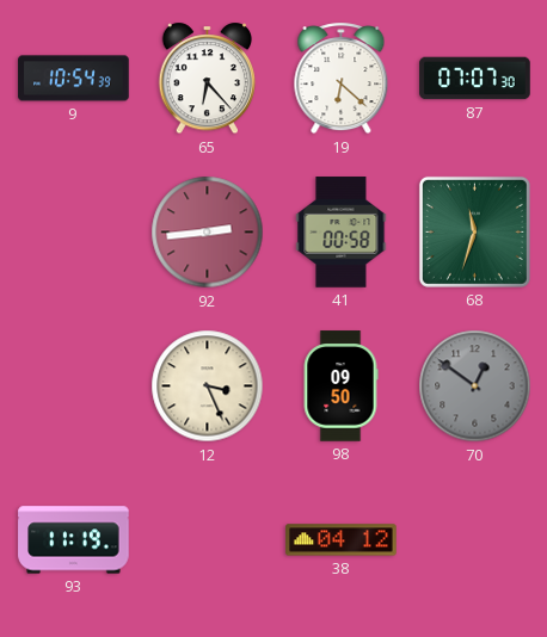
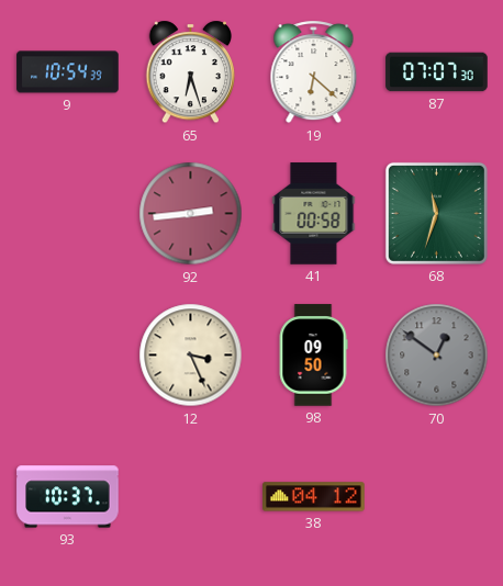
65: 6:23 -> 6:27
93: 11:19 -> 10:37
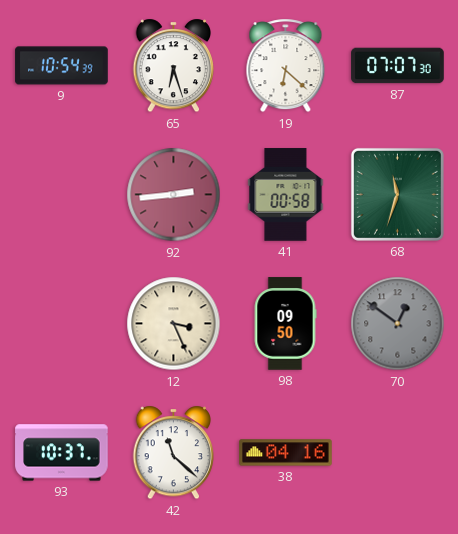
42: none -> 11:22
38: 04:12 -> 04:16
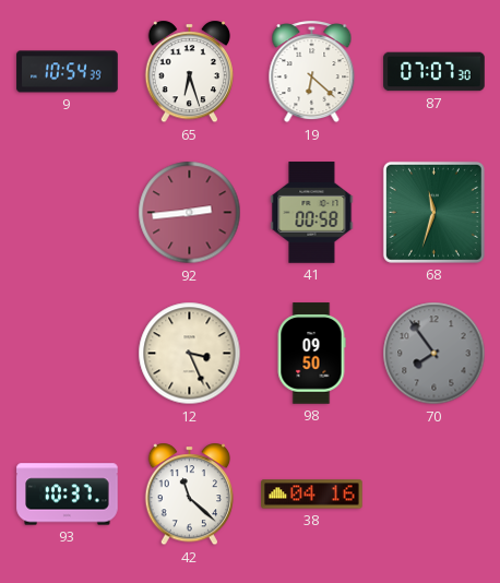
70: 12:51 -> 7:54
